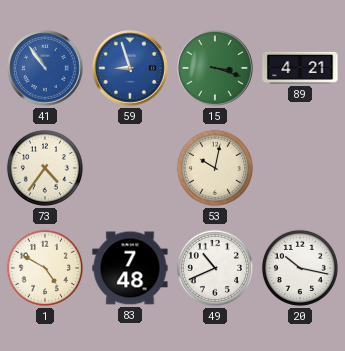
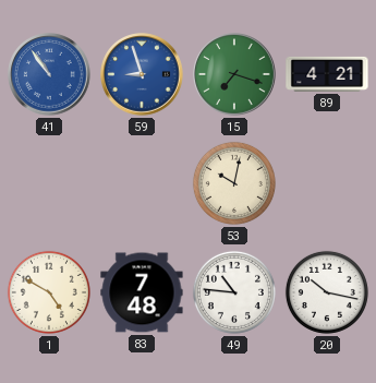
15: 3:18 -> 7:18
73: 4:36 -> none
49: 10:41 -> 10:46
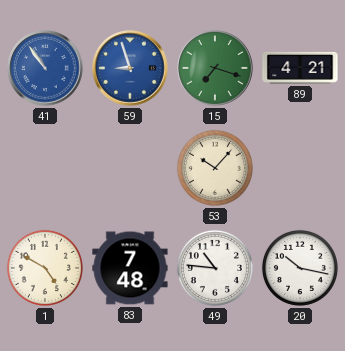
53: 10:02 -> 10:07
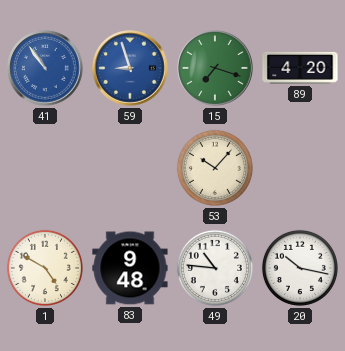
89: 4:21 -> 4:20
83: 7:48 -> 9:48
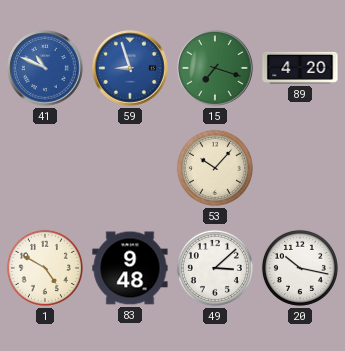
41: 10:54 -> 10:49
49: 10:46 -> 3:08
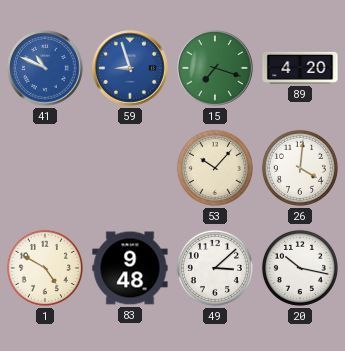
26: none -> 4:01
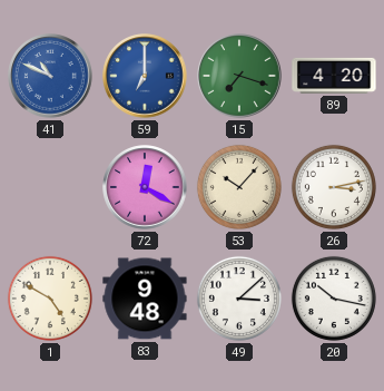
59: 8:57 -> 7:00
72: none -> 12:20
26: 4:01 -> 3:13
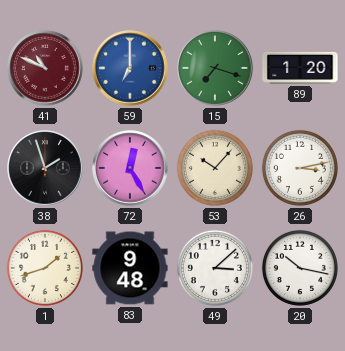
41 dial: blue -> burgundy
89: 4:20 -> 1:20
38: none -> 1:57
72: 12:20 -> 12:25
1: 4:50 -> 1:42
